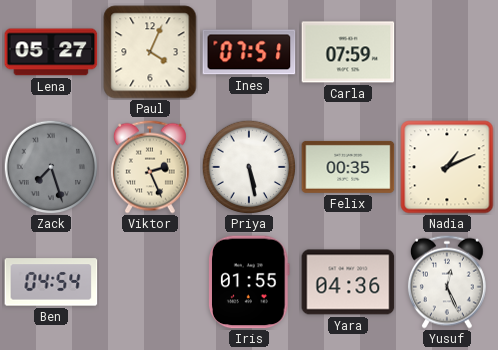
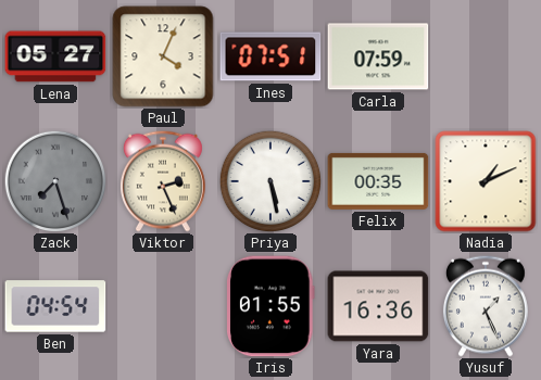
Yara: 04:36 -> 16:36
Yusuf: 12:26 -> 1:26
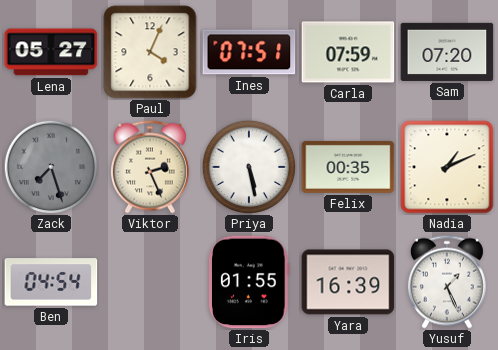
Sam: none -> 07:20
Yara: 16:36 -> 16:39
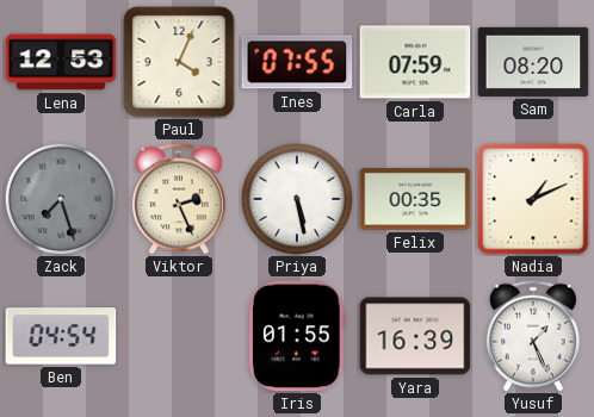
Lena: 05:27 -> 12:53
Ines: 07:51 -> 07:55
Sam: 07:20 -> 08:20
